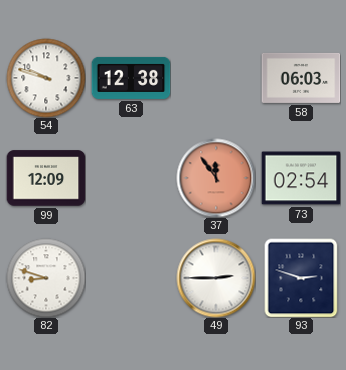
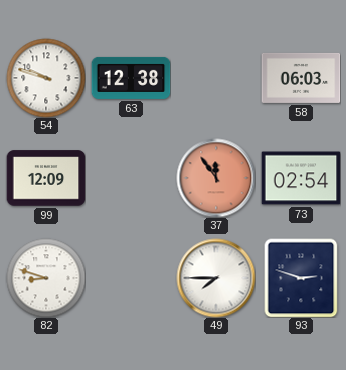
49: 2:45 -> 7:45
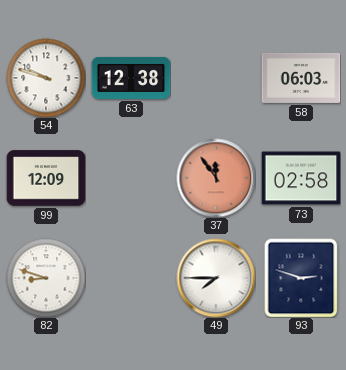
73: 02:54 -> 02:58
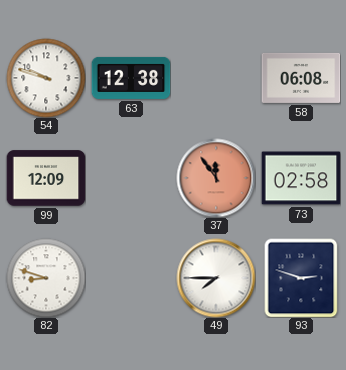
58: 06:03 -> 06:08
